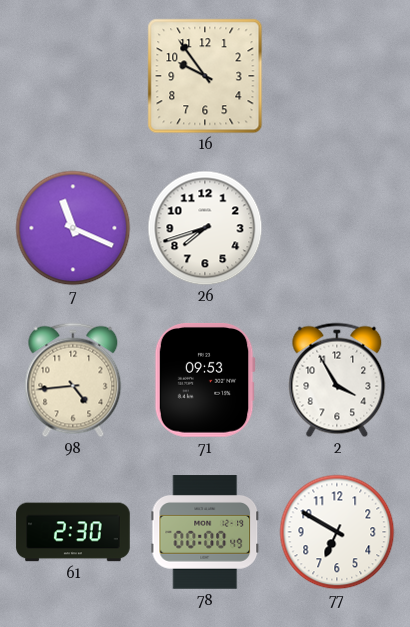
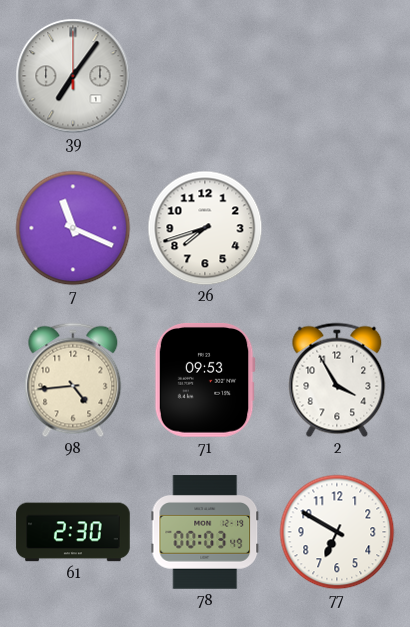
39: none -> 7:06
16: 9:54 -> none
78: 00:00 -> 00:03
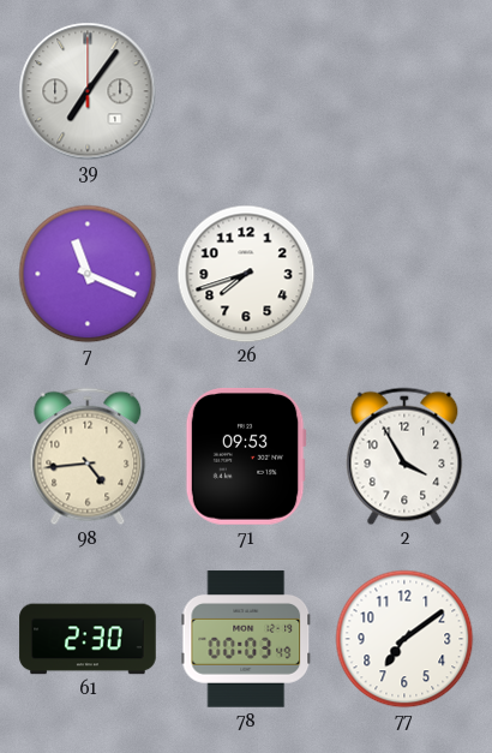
77: 6:50 -> 7:09
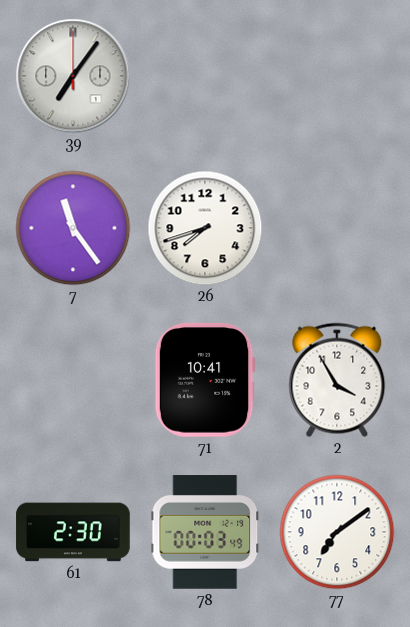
7: 11:19 -> 11:24
98: 4:44 -> none
71: 09:53 -> 10:41
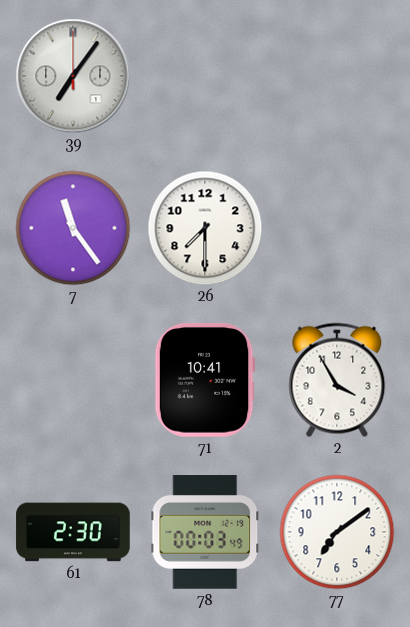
26: 7:42 -> 7:30
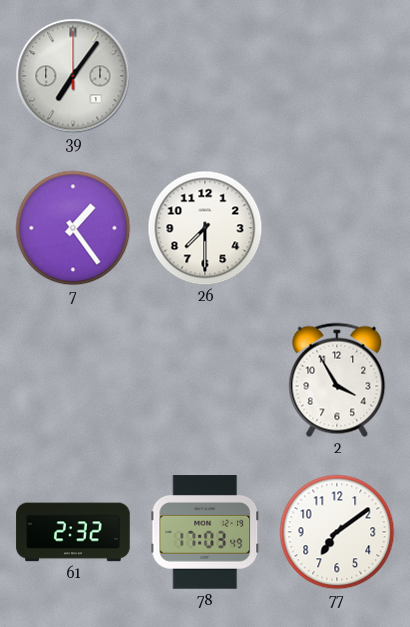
7: 11:24 -> 1:24
71: 10:41 -> none
61: 2:30 -> 2:32
78: 00:03 -> 17:03
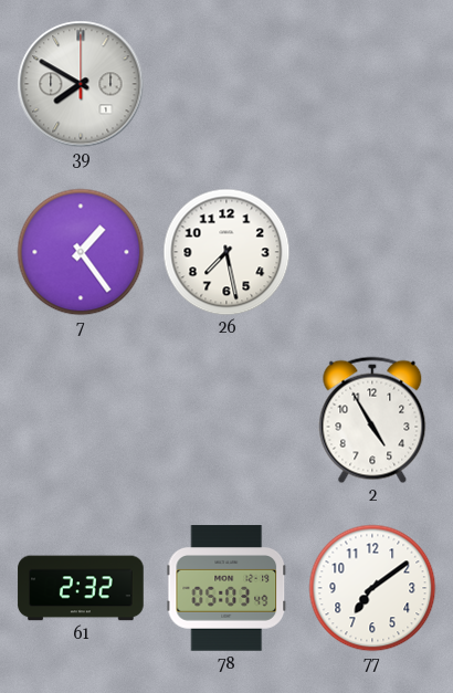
39: 7:06 -> 7:50
26: 7:30 -> 7:28
2: 3:55 -> 4:55
78: 17:03 -> 05:03
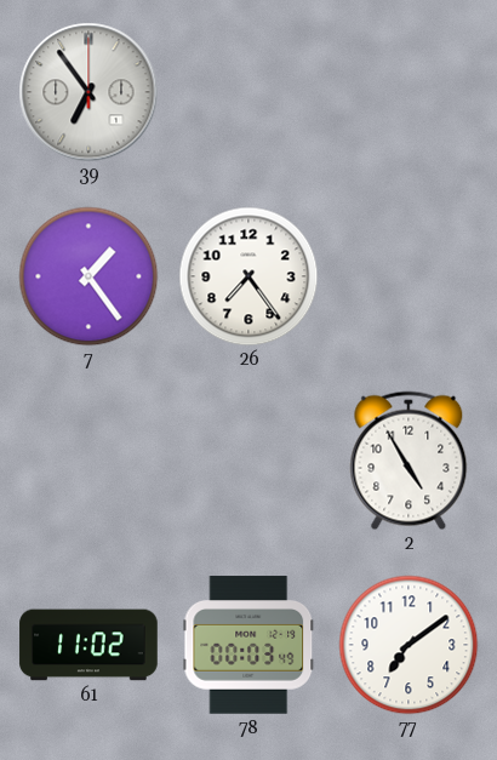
39: 7:50 -> 6:54
26: 7:28 -> 7:24
61: 2:32 -> 11:02
78: 05:03 -> 00:03
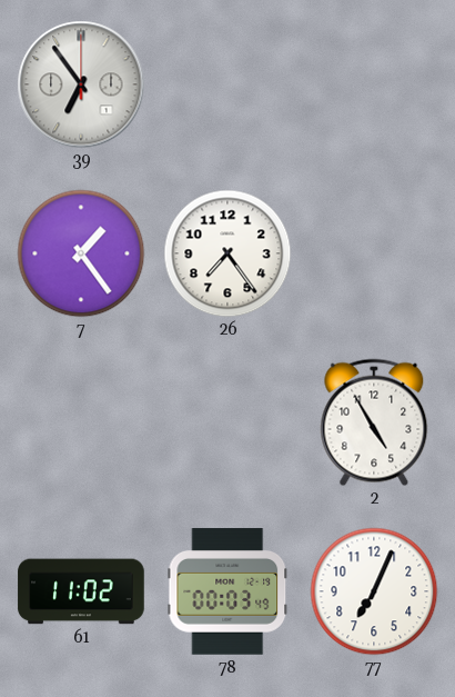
77: 7:09 -> 7:04
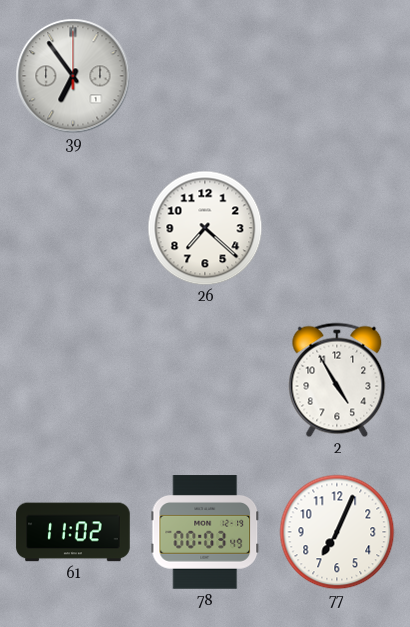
7: 1:24 -> none
26: 7:24 -> 7:22
